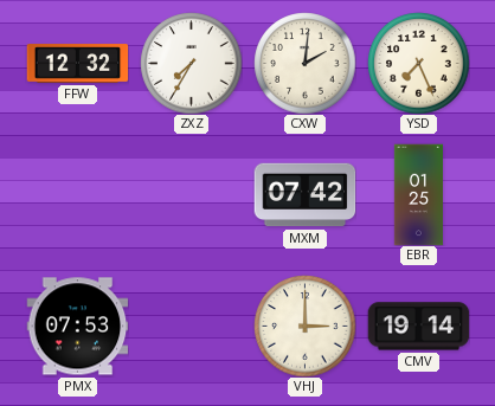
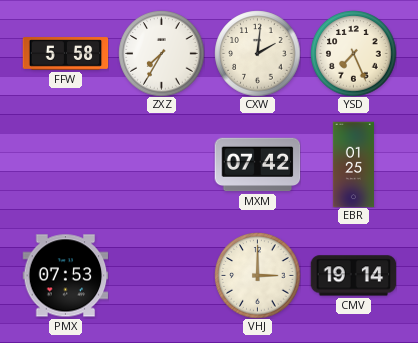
FFW: 12:32 -> 5:58
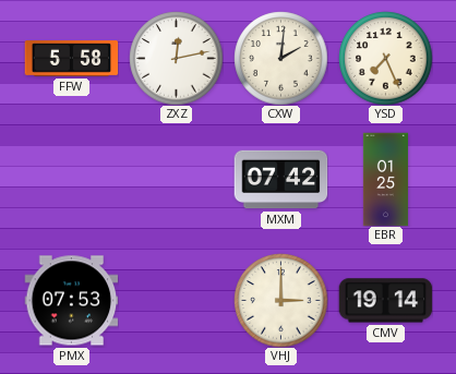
ZXZ: 7:35 -> 12:13
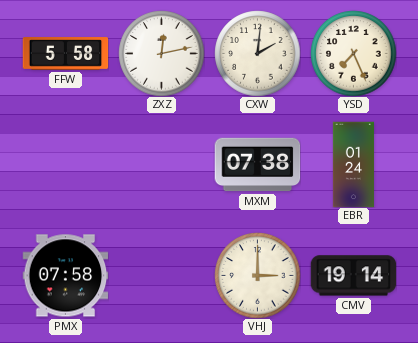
MXM: 07:42 -> 07:38
EBR: 01:25 -> 01:24
PMX: 07:53 -> 07:58
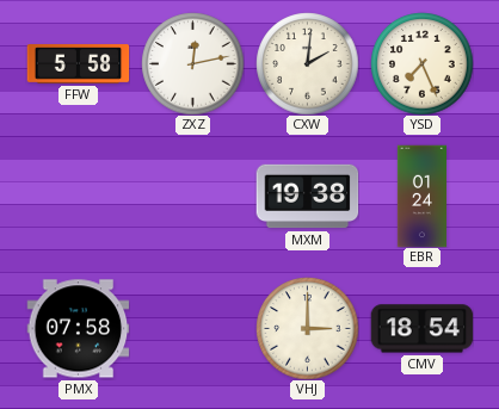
MXM: 07:38 -> 19:38
CMV: 19:14 -> 18:54
